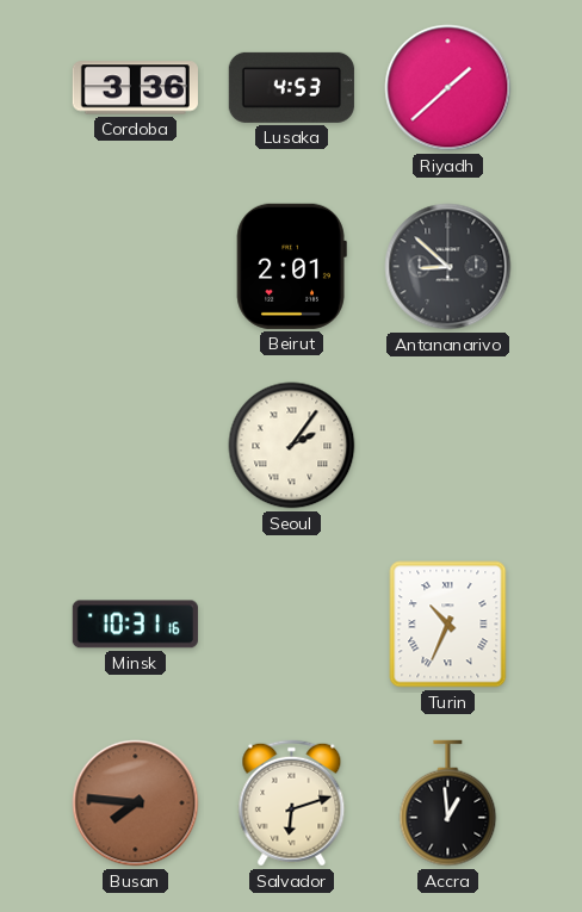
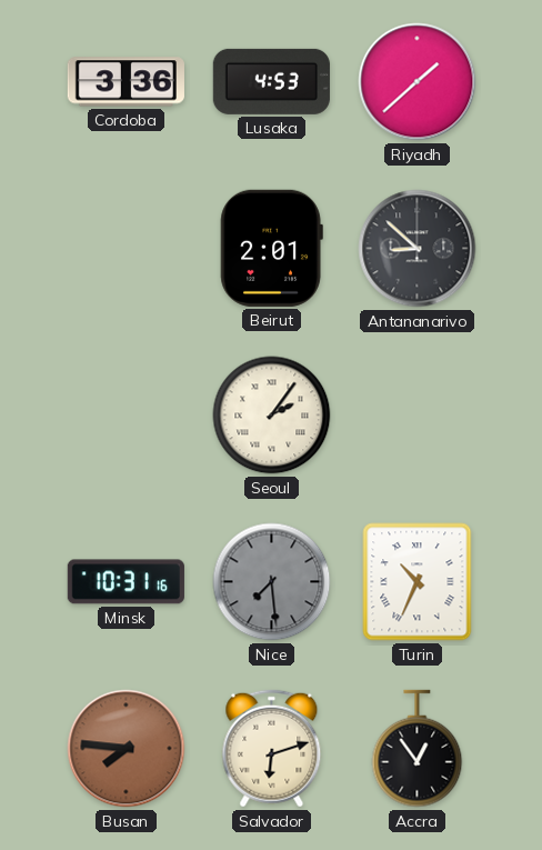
Nice: none -> 7:29
Accra: 12:59 -> 12:54
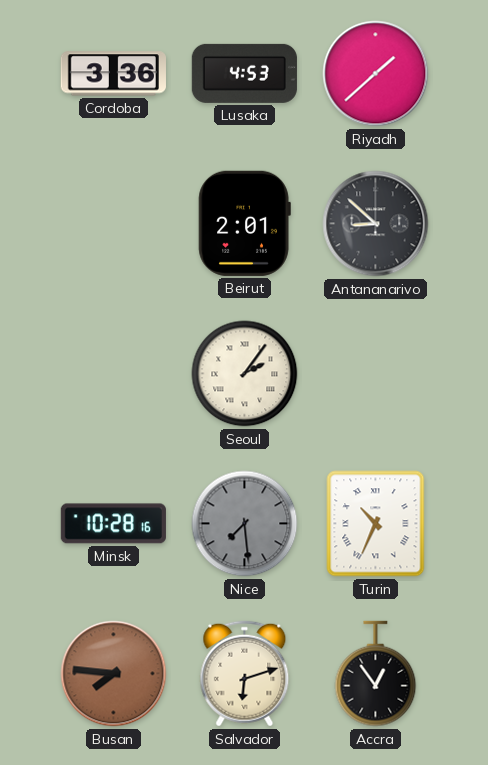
Minsk: 10:31 -> 10:28
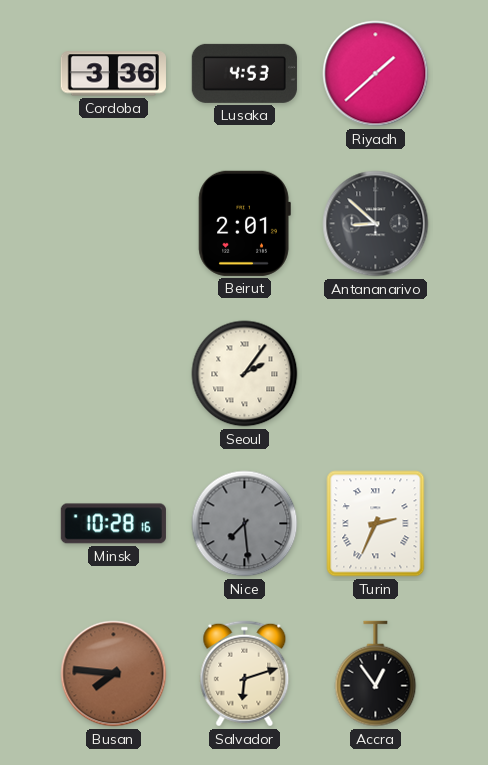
Turin: 10:34 -> 2:34
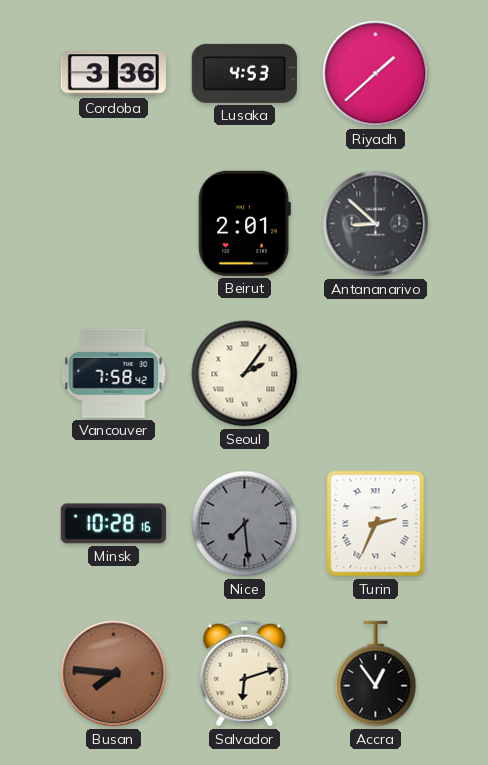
Vancouver: none -> 7:58
